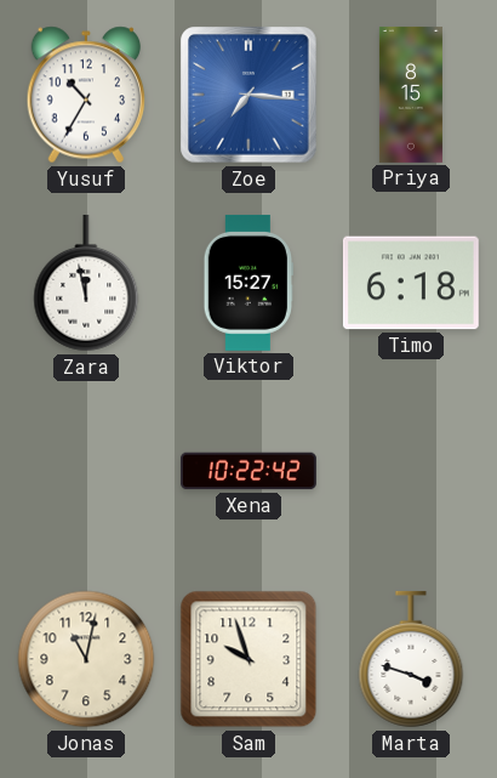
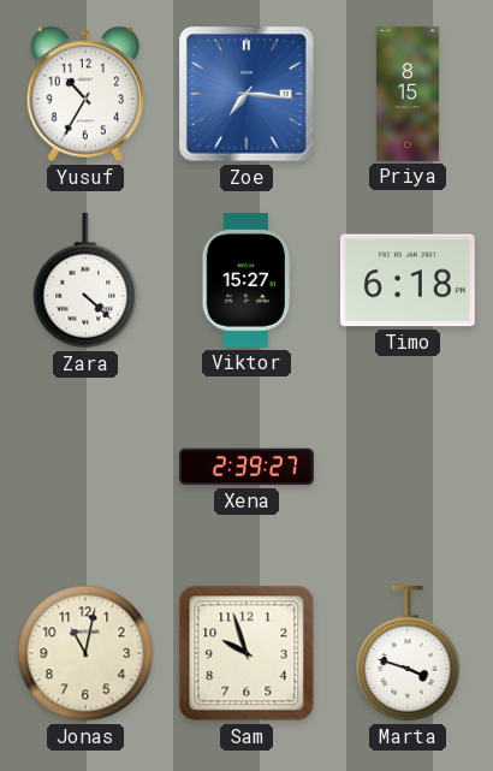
Zara: 11:58 -> 4:22
Xena: 10:22 -> 2:39
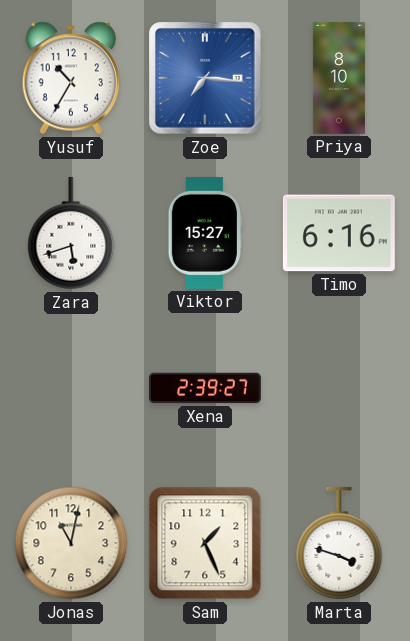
Priya: 8:15 -> 8:10
Zara: 4:22 -> 5:42
Timo: 6:18 -> 6:16
Sam: 9:57 -> 1:26
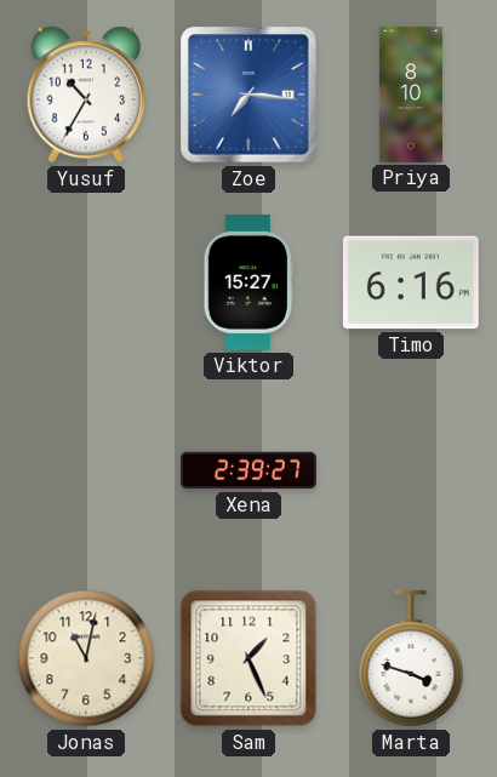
Zara: 5:42 -> none
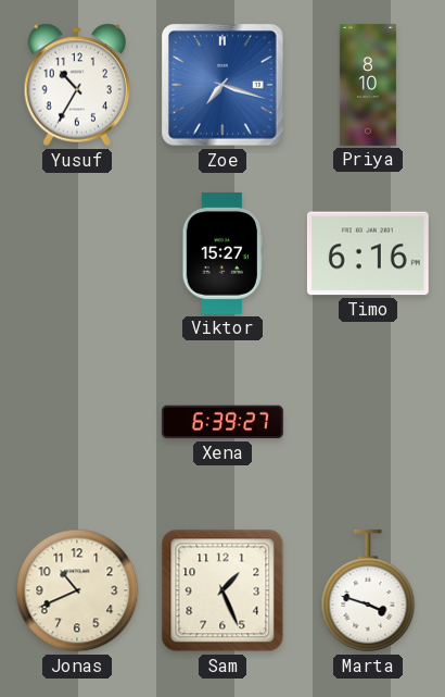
Zoe: 7:16 -> 7:18
Xena: 2:39 -> 6:39
Jonas: 11:02 -> 10:41
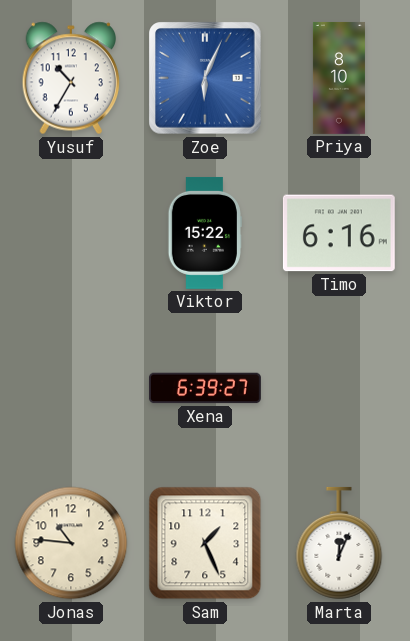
Zoe: 7:18 -> 6:04
Viktor: 15:27 -> 15:22
Jonas: 10:41 -> 10:46
Marta: 3:48 -> 12:04
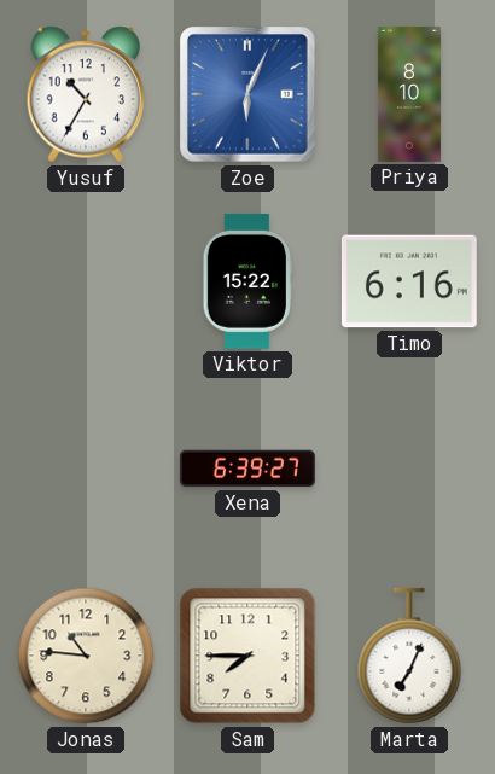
Sam: 1:26 -> 7:45
Marta: 12:04 -> 7:04
